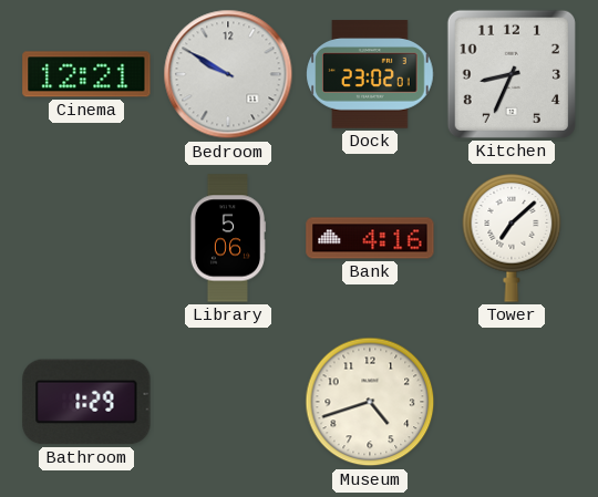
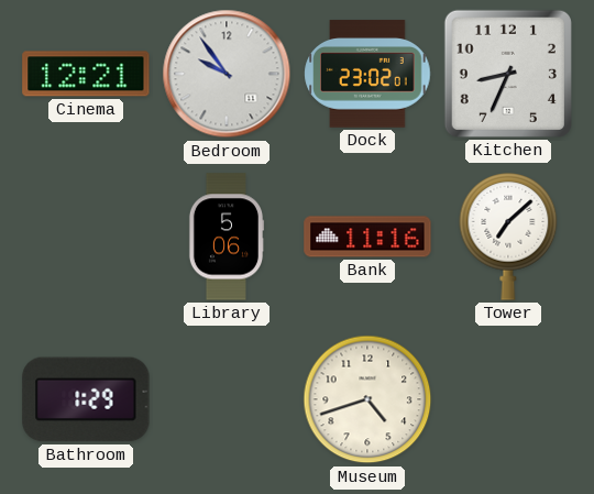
Bedroom: 9:50 -> 9:54
Bank: 4:16 -> 11:16
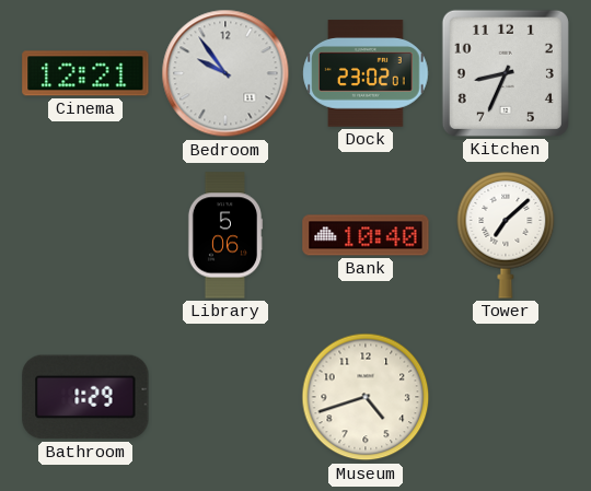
Bank: 11:16 -> 10:40
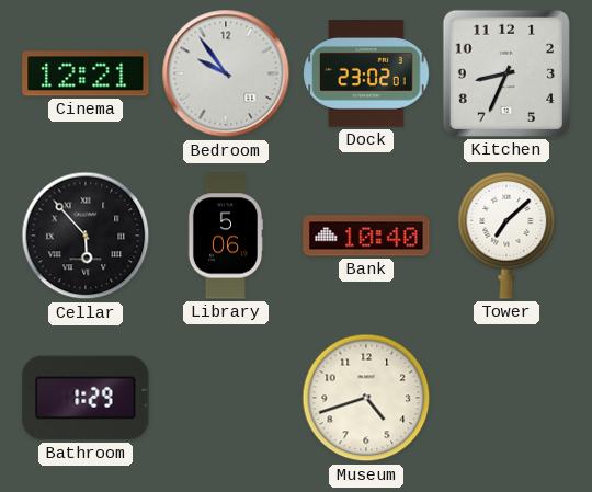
Cellar: none -> 5:53
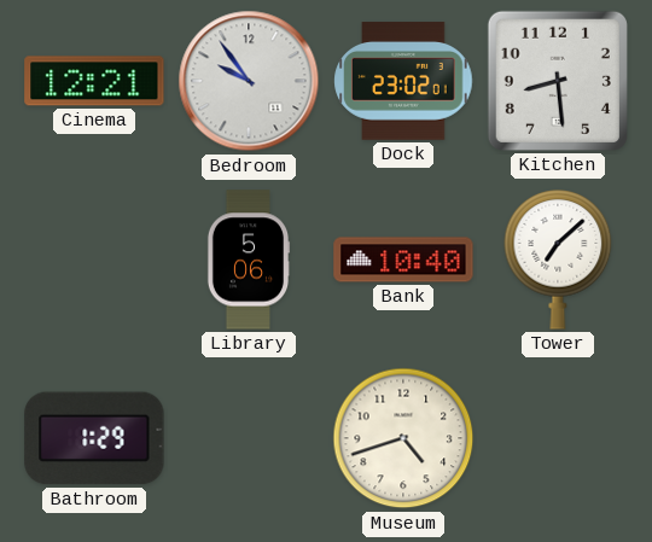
Kitchen: 8:34 -> 8:29
Cellar: 5:53 -> none
